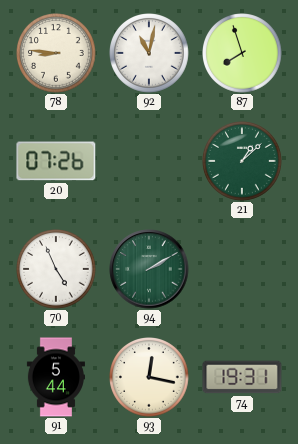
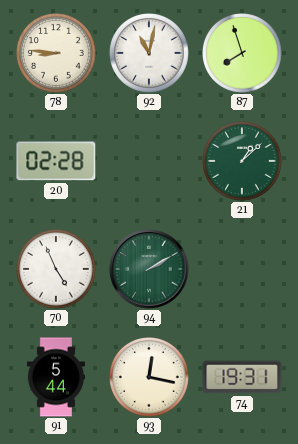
20: 07:26 -> 02:28
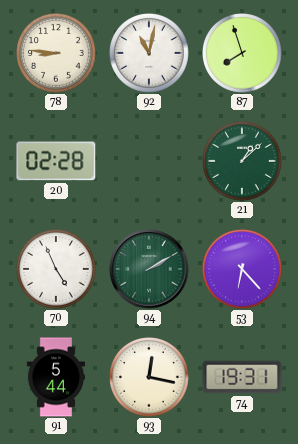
53: none -> 6:23
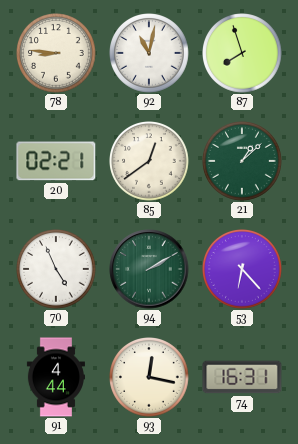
20: 02:28 -> 02:21
85: none -> 12:39
91: 5:44 -> 4:44
74: 19:31 -> 16:31
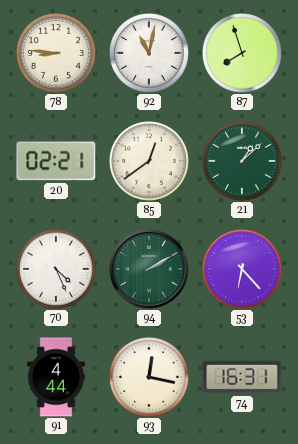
70: 4:56 -> 4:26
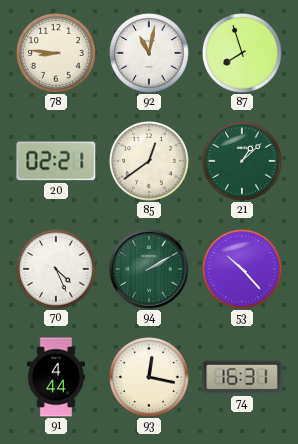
53: 6:23 -> 10:23
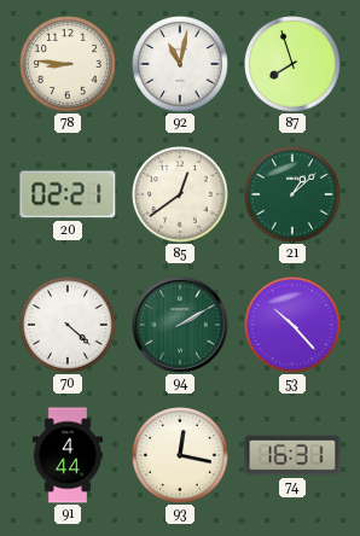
70: 4:26 -> 4:22
